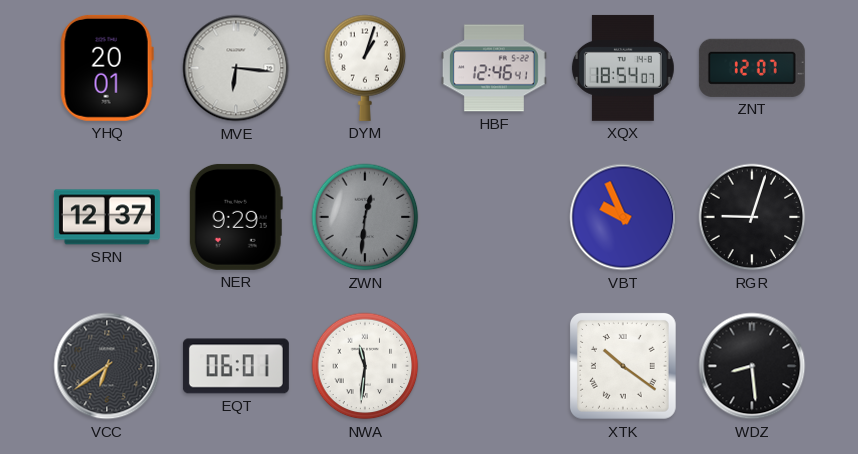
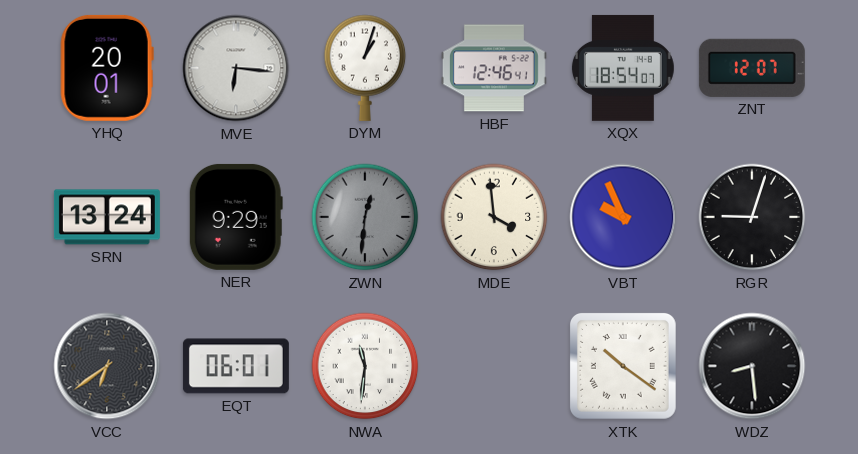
SRN: 12:37 -> 13:24
MDE: none -> 3:59
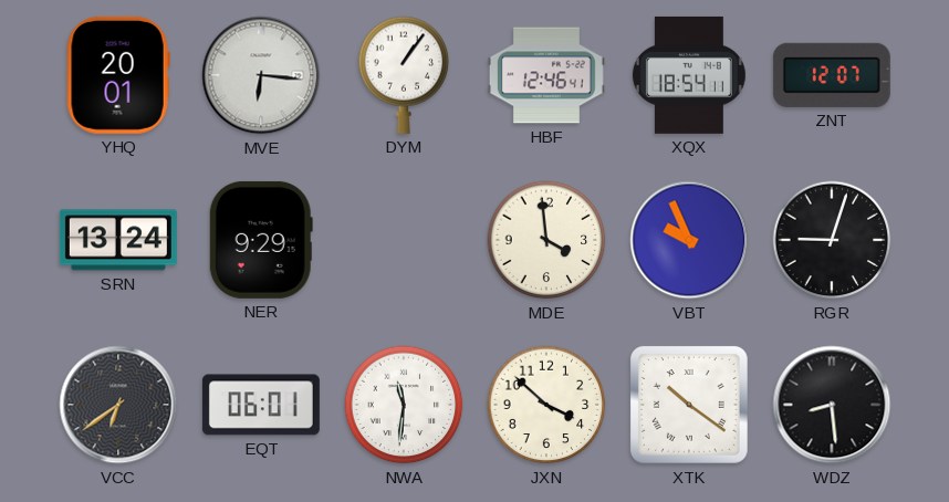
DYM: 1:03 -> 1:06
XQX: 18:54:07 -> 18:54:11
ZWN: 12:31 -> none
JXN: none -> 3:52
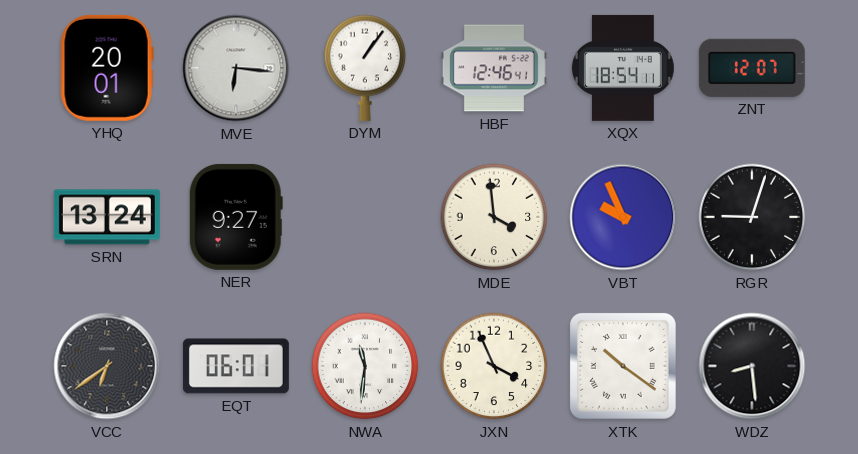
NER: 9:29 -> 9:27
JXN: 3:52 -> 3:56
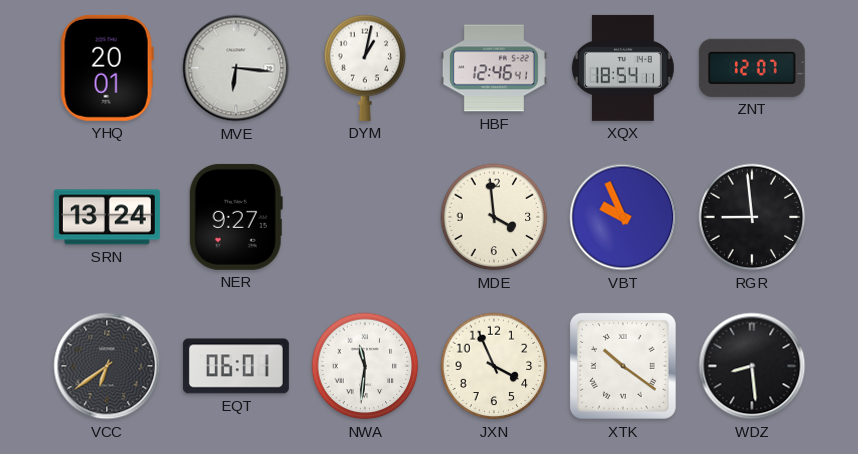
DYM: 1:06 -> 1:02
RGR: 9:03 -> 8:59
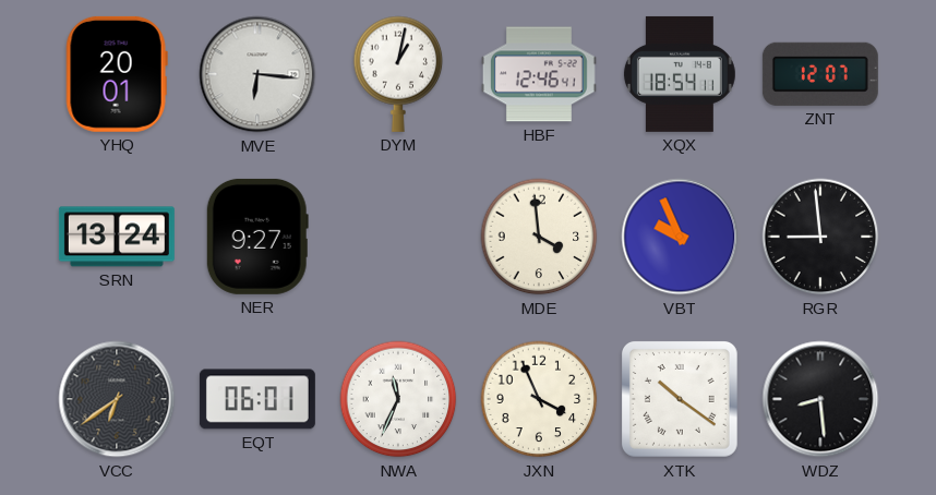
NWA: 11:31 -> 11:34
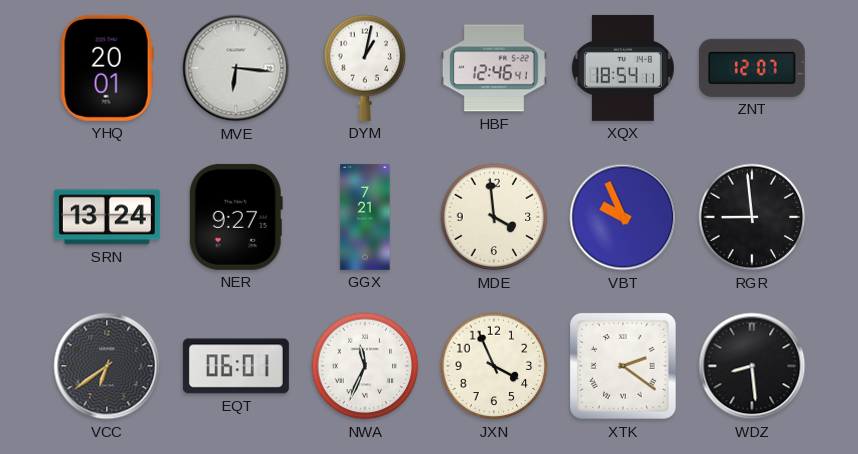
GGX: none -> 7:21
XTK: 10:21 -> 2:21
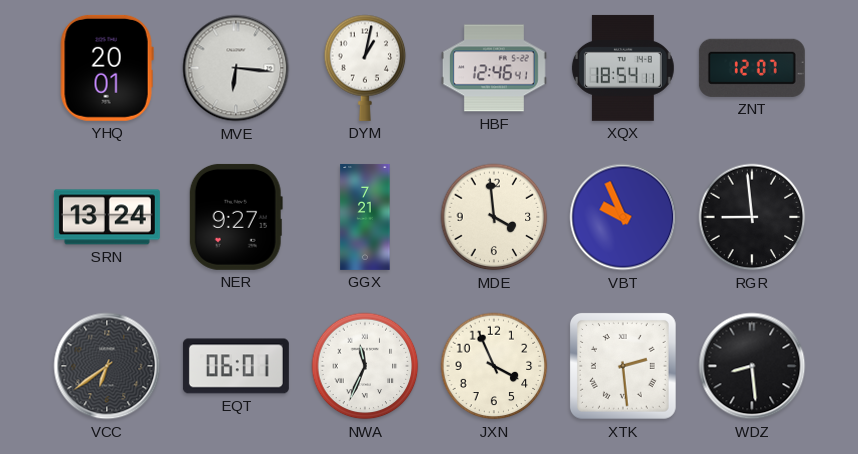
XTK: 2:21 -> 2:29
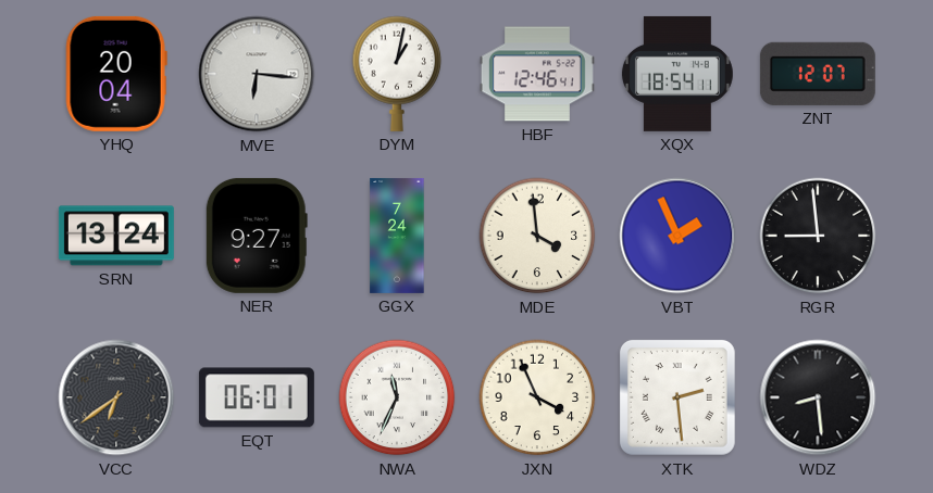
YHQ: 20:01 -> 20:04
GGX: 7:21 -> 7:24
VBT: 9:56 -> 1:56
